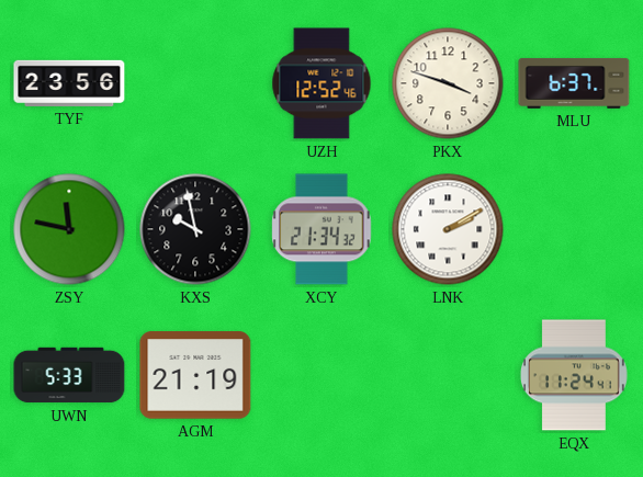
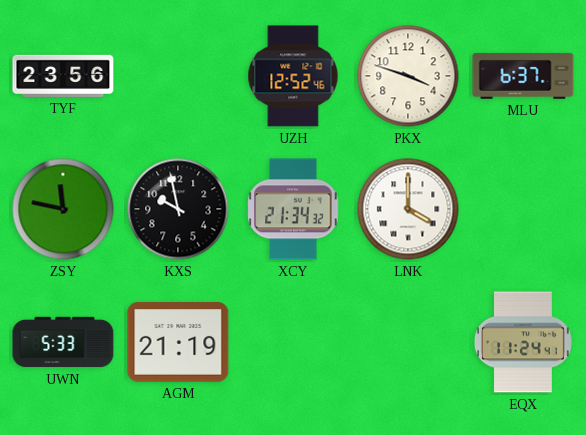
LNK: 2:10 -> 4:00
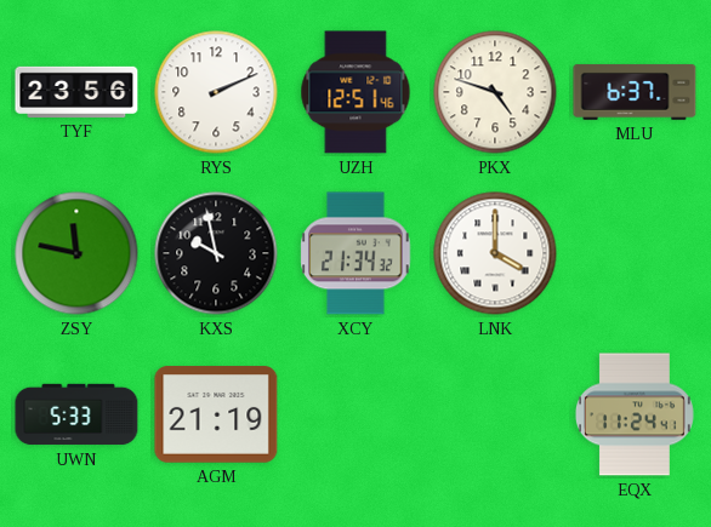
RYS: none -> 2:11
UZH: 12:52 -> 12:51
PKX: 3:48 -> 4:48
